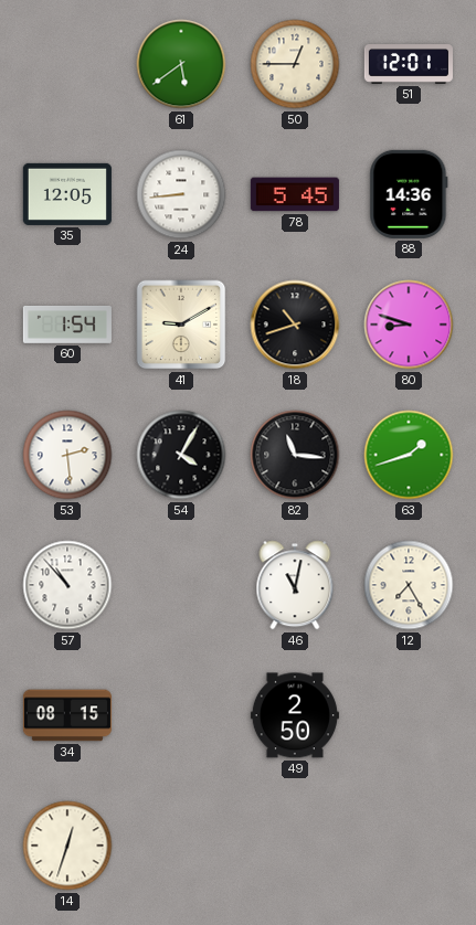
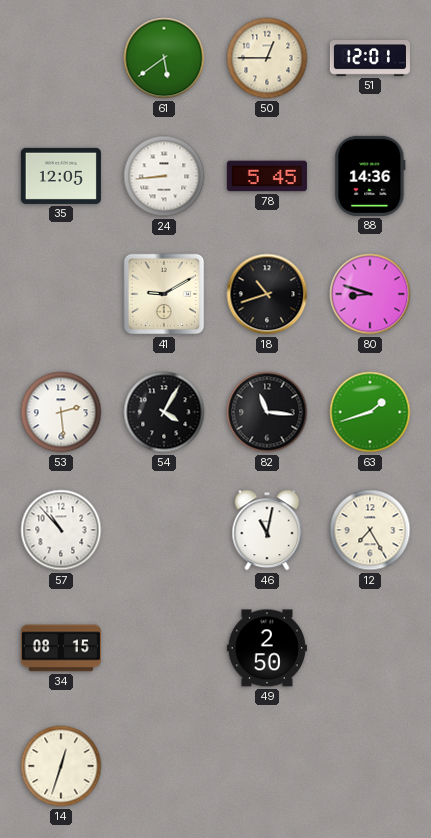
60: 1:54 -> none
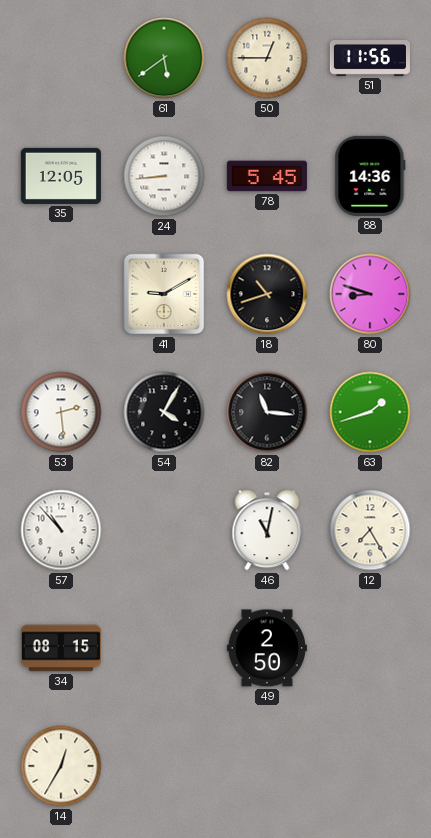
51: 12:01 -> 11:56
14: 12:33 -> 12:35
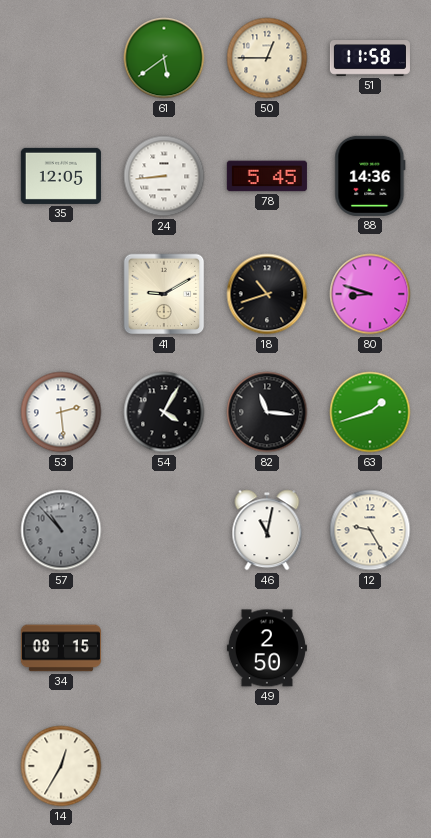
51: 11:56 -> 11:58
57 dial: white -> grey
12: 7:25 -> 9:25
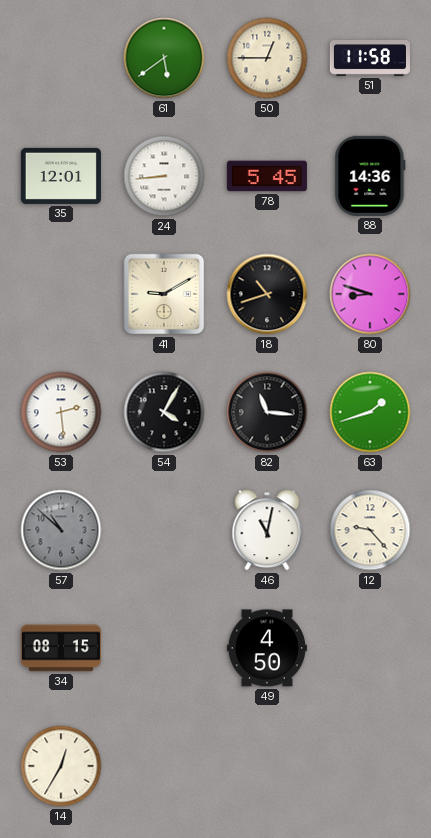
35: 12:05 -> 12:01
57: 10:53 -> 10:52
12: 9:25 -> 9:23
49: 2:50 -> 4:50
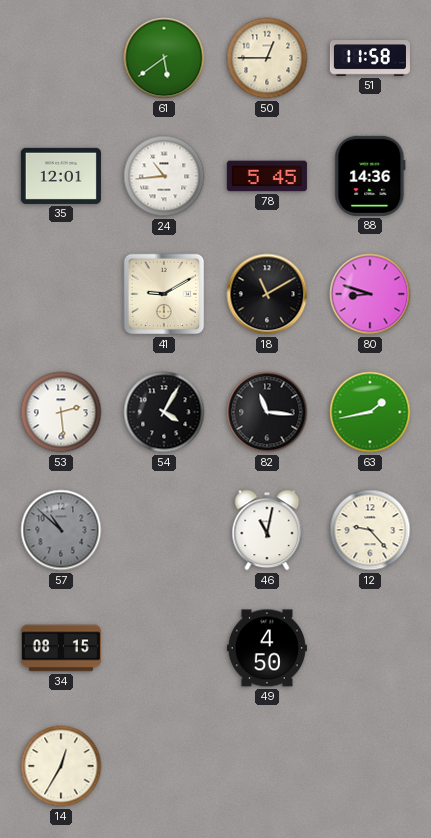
24: 8:44 -> 10:44
18: 10:42 -> 11:10
63: 1:42 -> 1:43
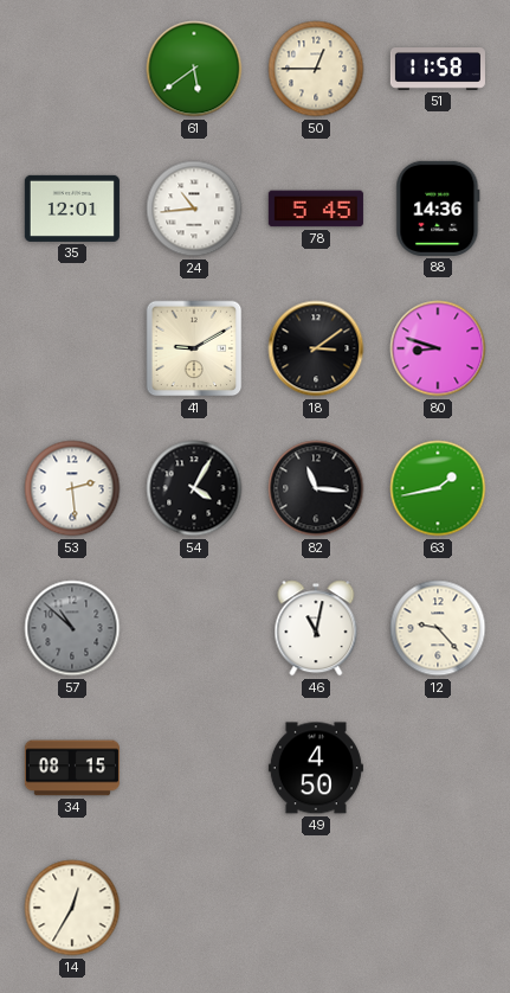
18: 11:10 -> 3:09
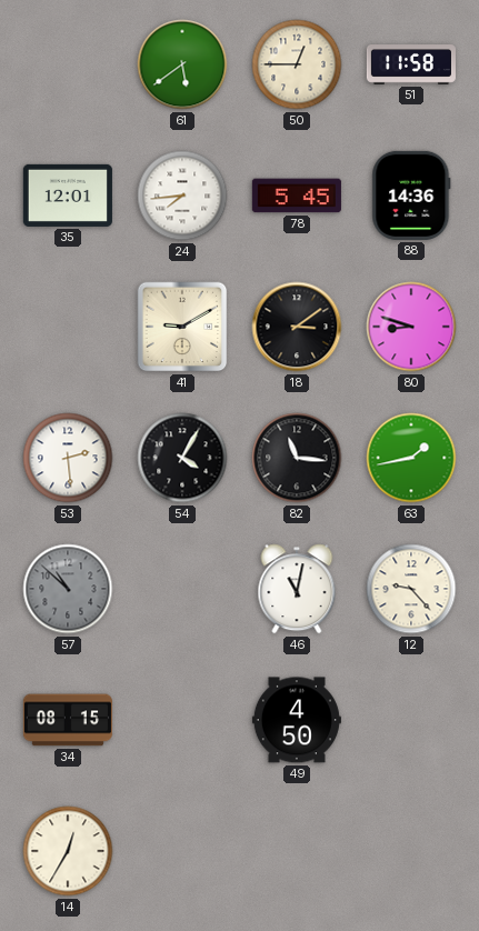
24: 10:44 -> 7:44
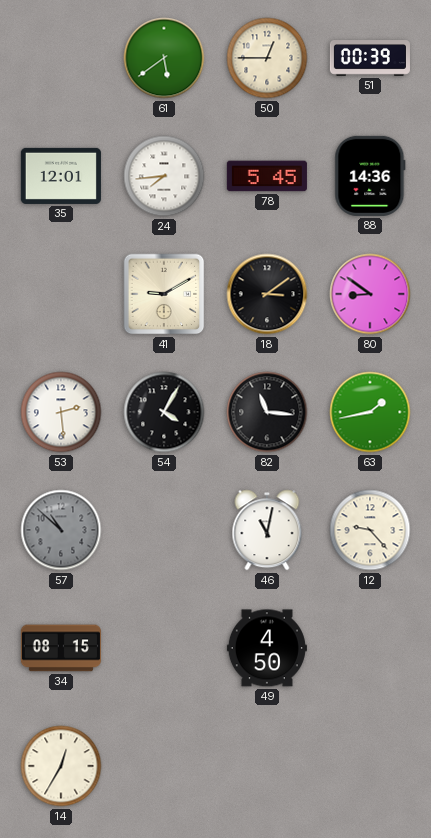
51: 11:58 -> 00:39
80: 8:48 -> 8:51
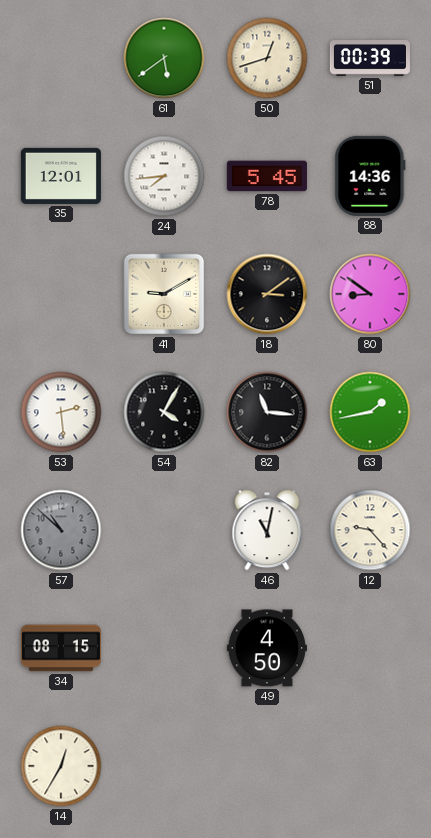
50: 12:45 -> 12:42
